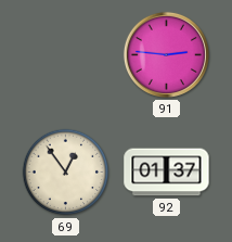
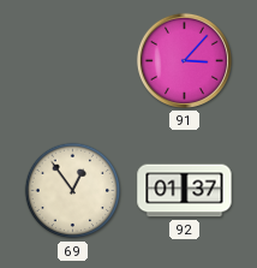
91: 2:46 -> 3:07
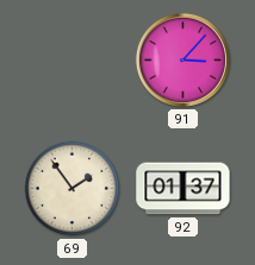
69: 12:54 -> 1:54
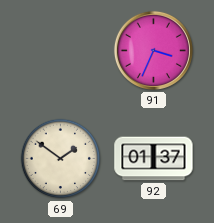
91: 3:07 -> 3:34
69: 1:54 -> 1:51
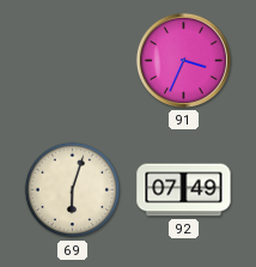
69: 1:51 -> 6:03
92: 01:37 -> 07:49
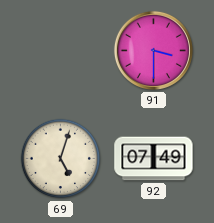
91: 3:34 -> 3:30
69: 6:03 -> 5:03
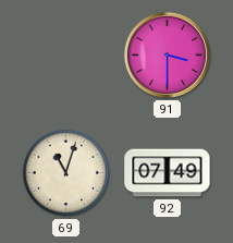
69: 5:03 -> 11:03
